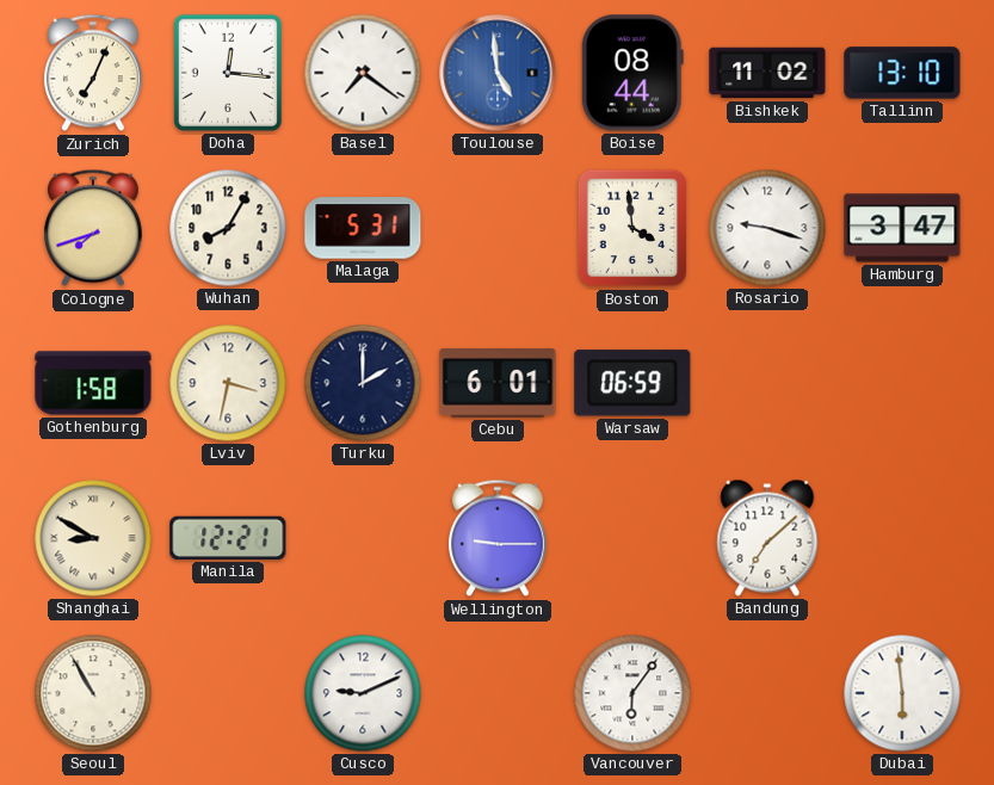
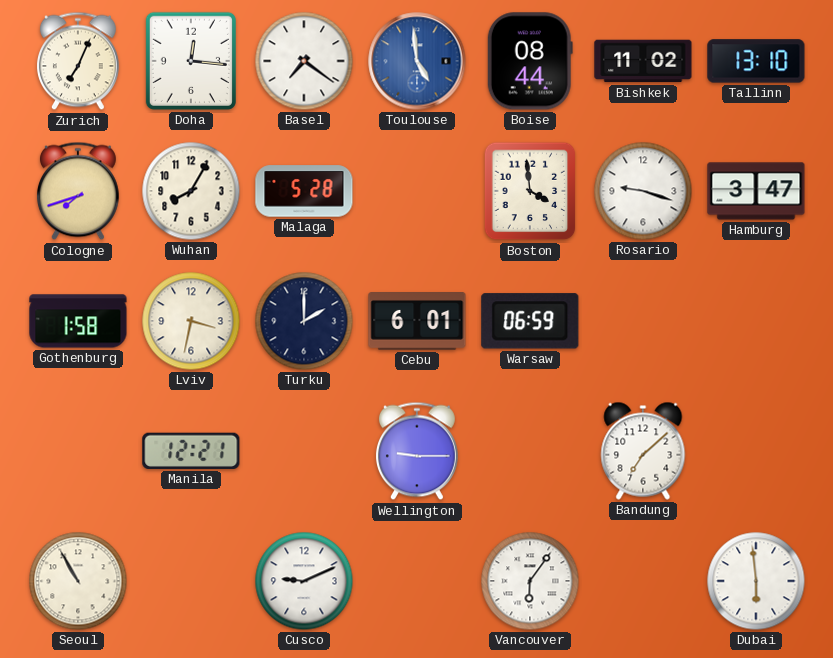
Malaga: 5:31 -> 5:28
Shanghai: 8:50 -> none
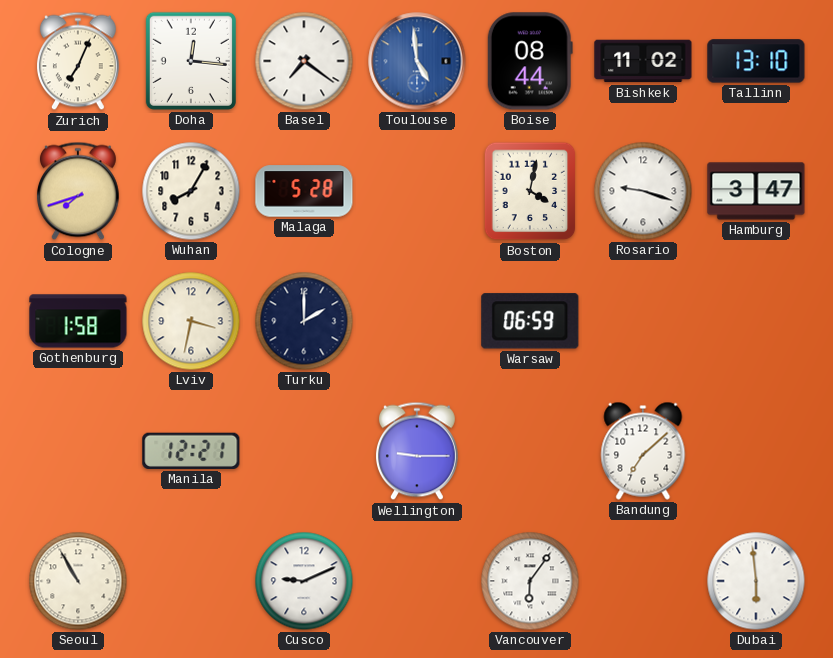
Boston: 3:59 -> 4:02
Cebu: 6:01 -> none
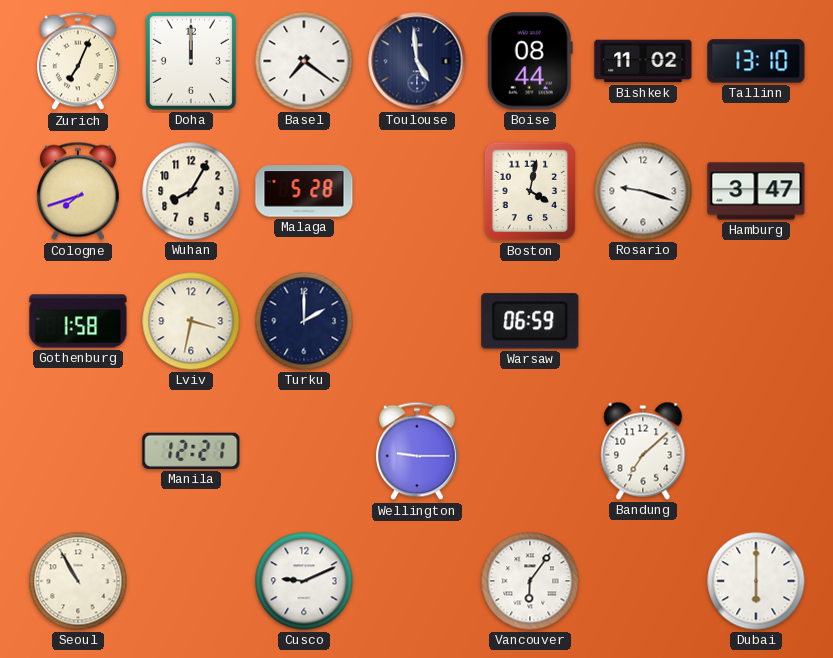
Doha: 12:16 -> 12:00
Toulouse dial: blue -> navy
Dubai: 5:59 -> 6:00
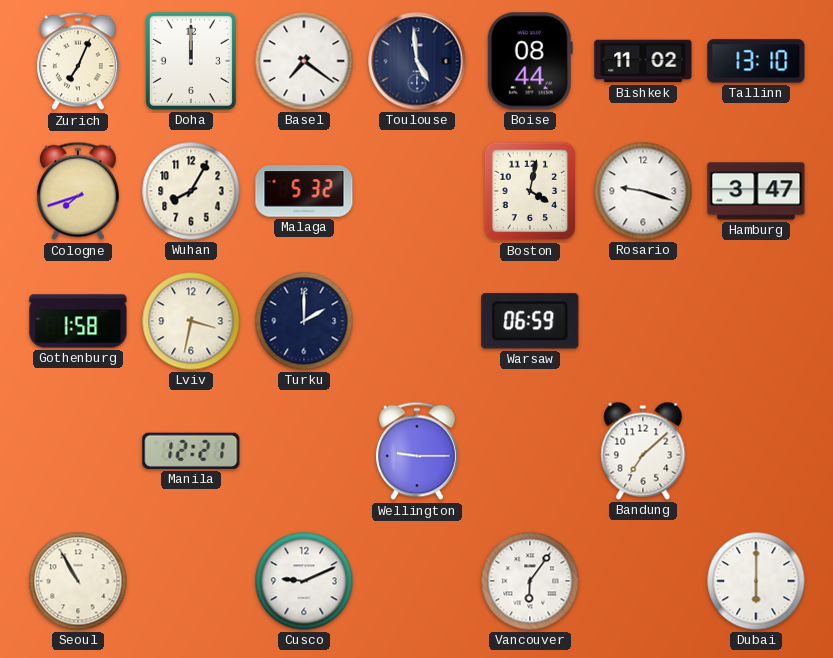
Malaga: 5:28 -> 5:32
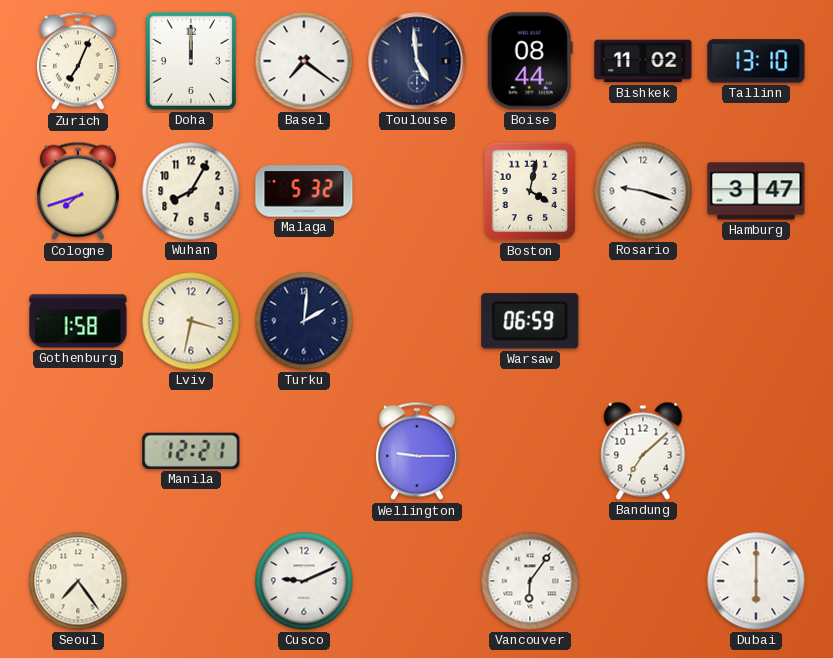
Turku: 2:00 -> 2:01
Seoul: 10:55 -> 7:24
